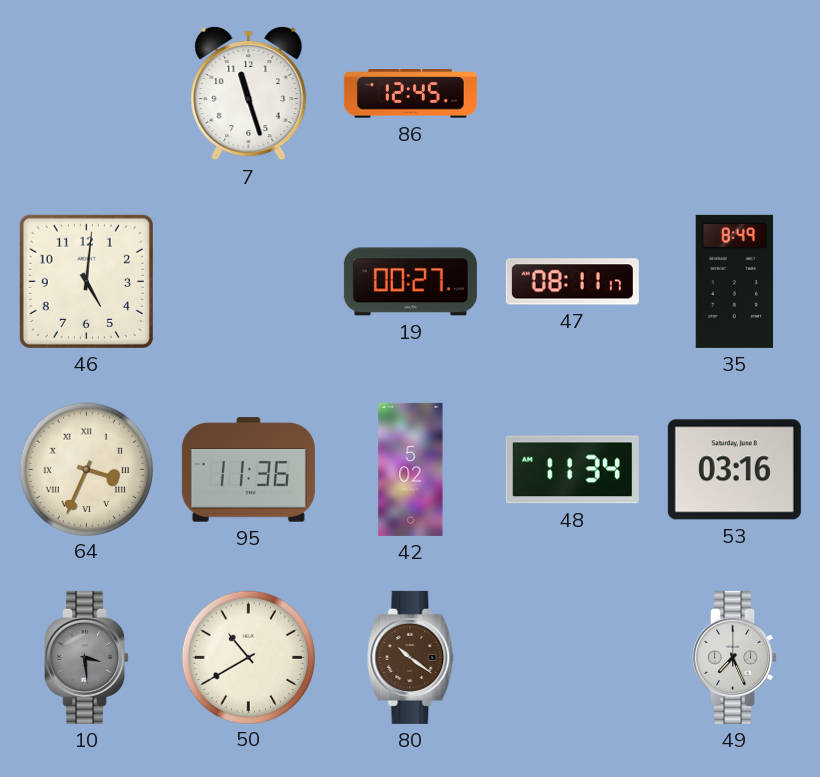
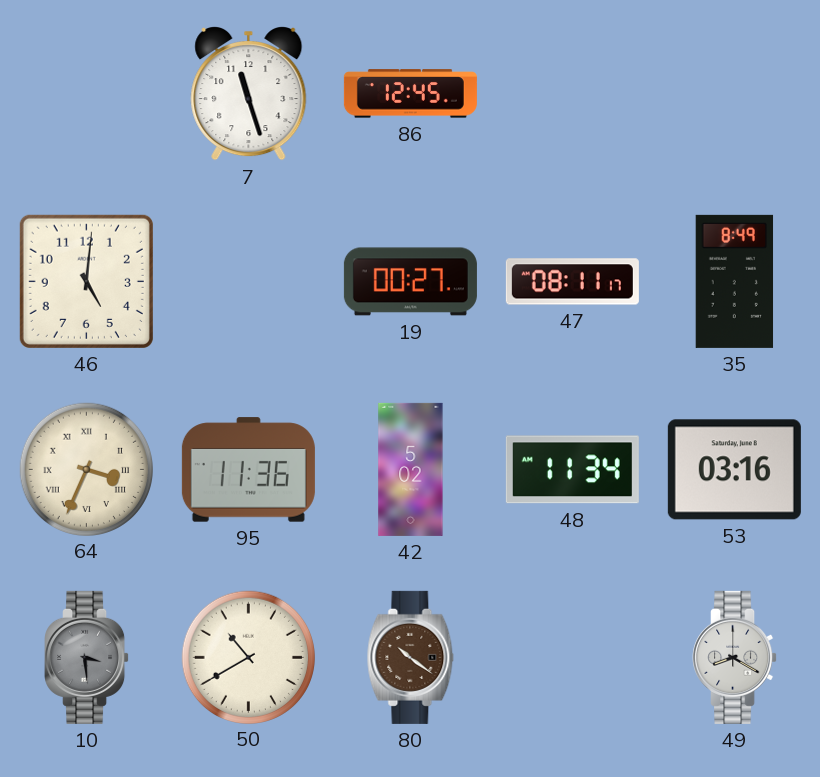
49: 7:26 -> 8:20
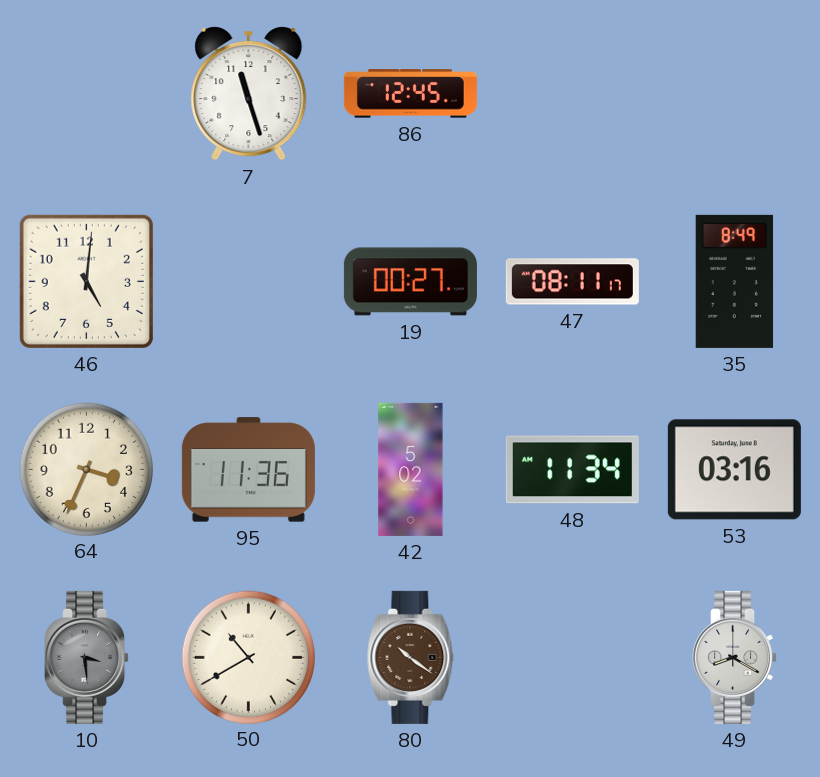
64 numerals: Roman -> Arabic
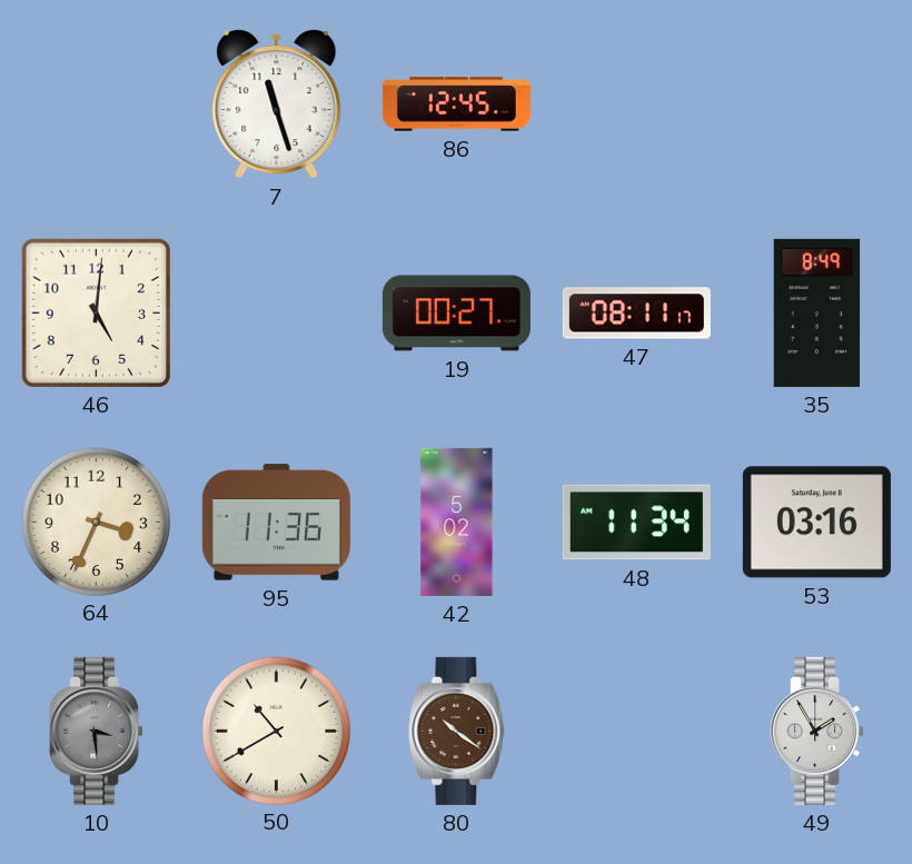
49: 8:20 -> 1:55
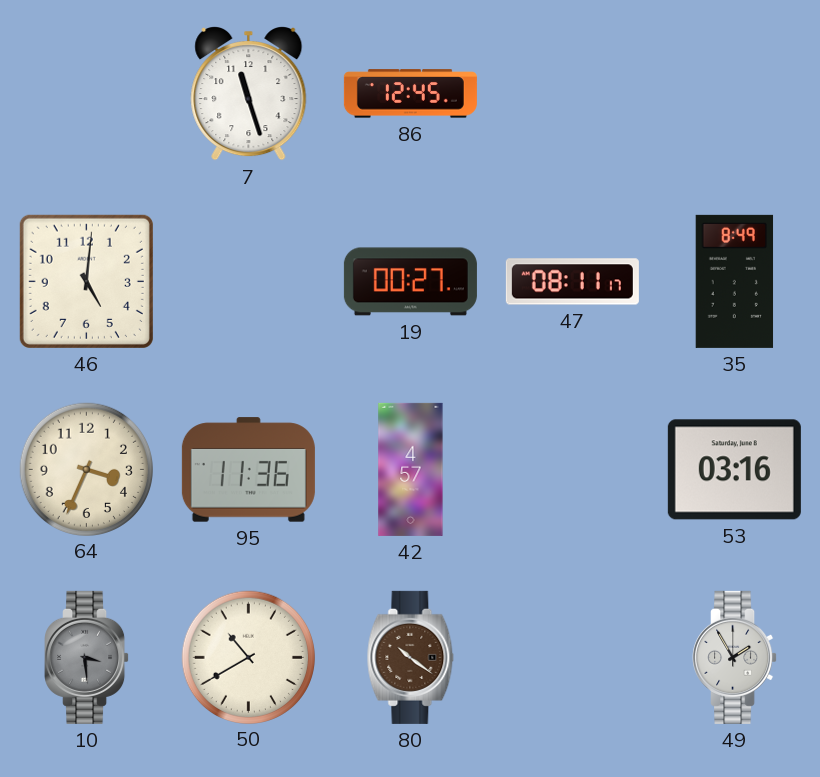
42: 5:02 -> 4:57
48: 11:34 -> none
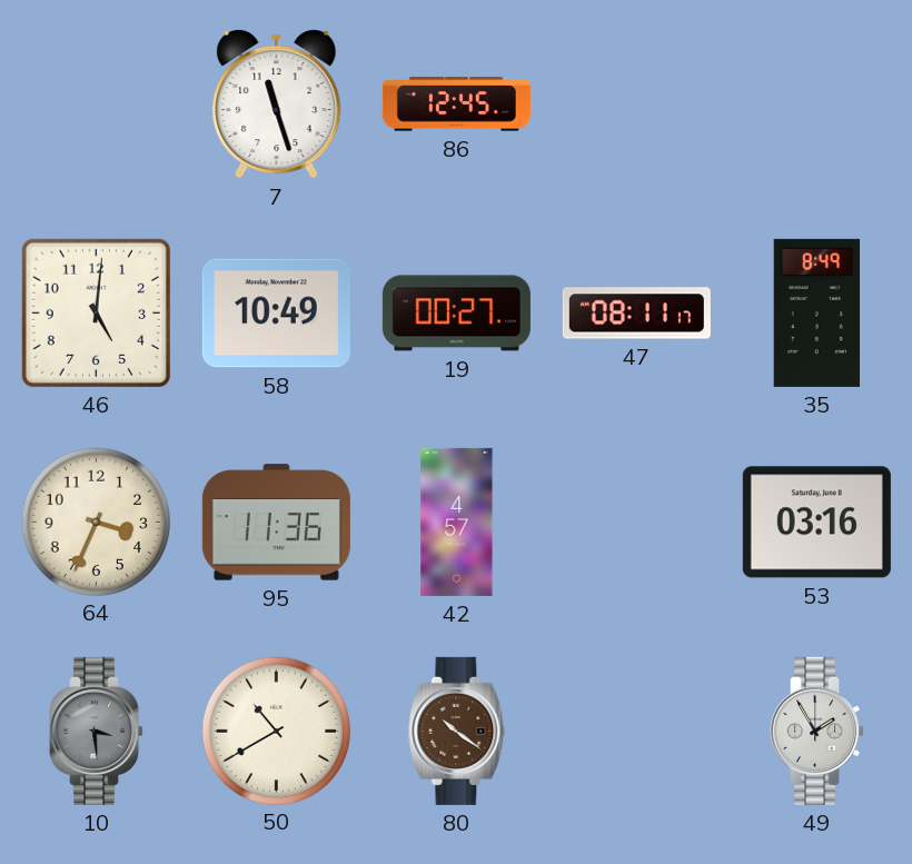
58: none -> 10:49
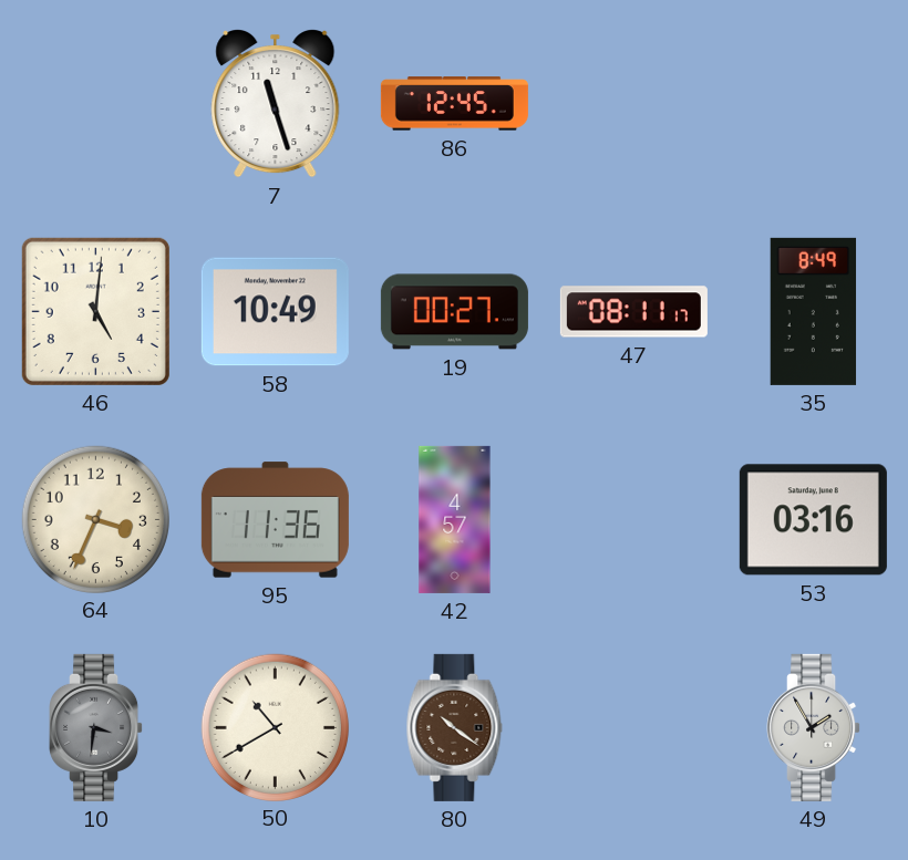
10: 3:29 -> 3:31
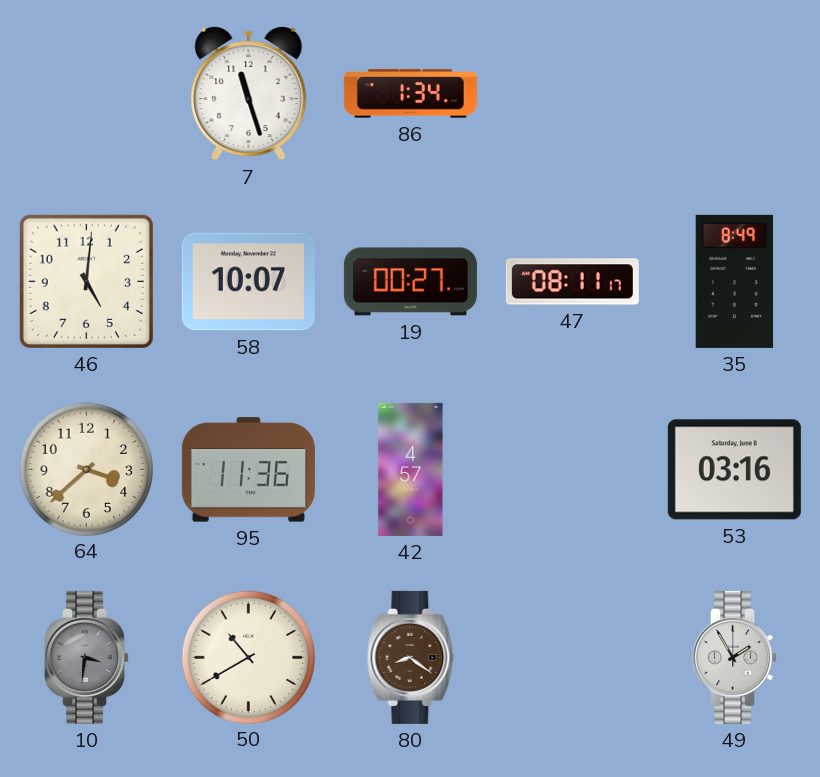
86: 12:45 -> 1:34
58: 10:49 -> 10:07
64: 3:34 -> 3:38
80: 10:21 -> 8:21
